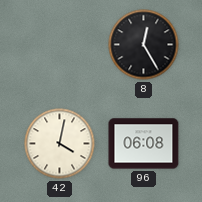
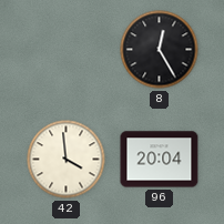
42: 4:02 -> 3:59
96: 06:08 -> 20:04
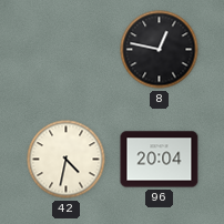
8: 12:25 -> 12:47
42: 3:59 -> 4:32
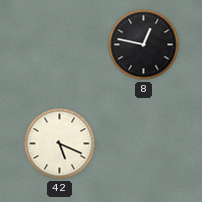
42: 4:32 -> 5:19
96: 20:04 -> none
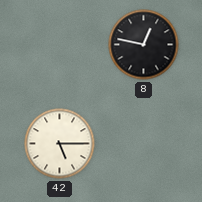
42: 5:19 -> 5:15
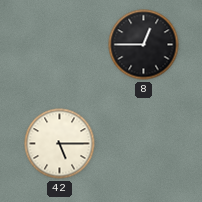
8: 12:47 -> 12:45
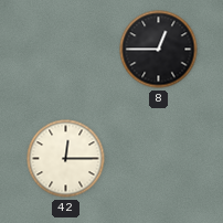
42: 5:15 -> 12:15
